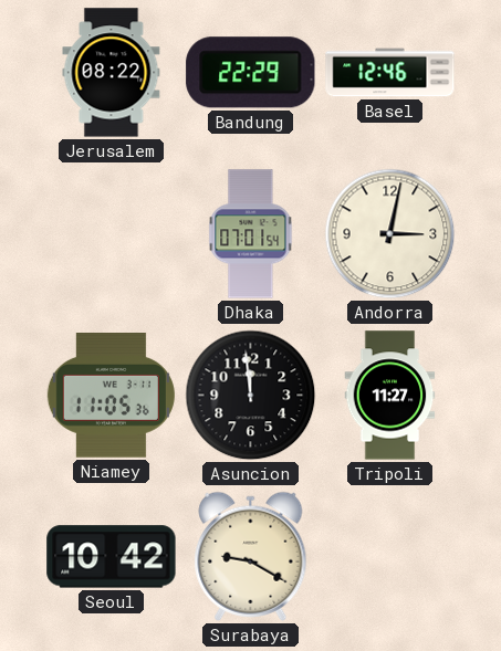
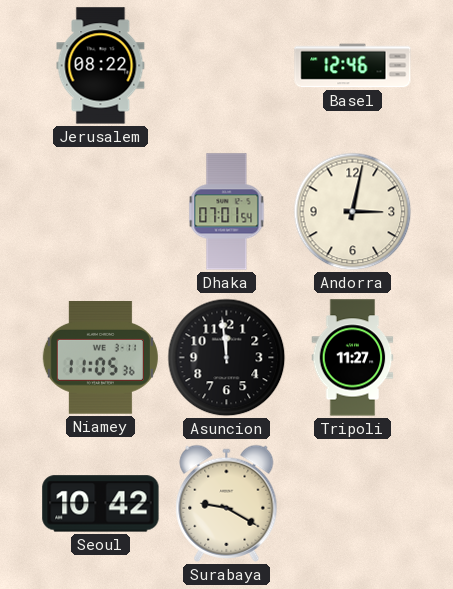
Bandung: 22:29 -> none
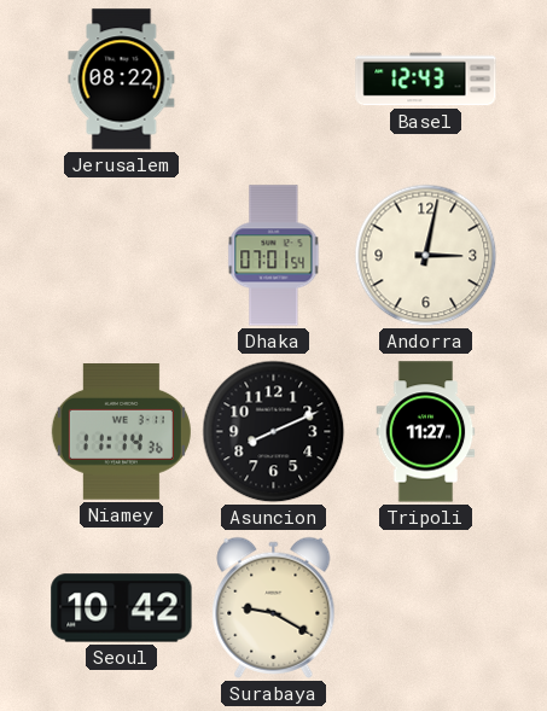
Basel: 12:46 -> 12:43
Niamey: 11:05 -> 11:14
Asuncion: 11:59 -> 8:11
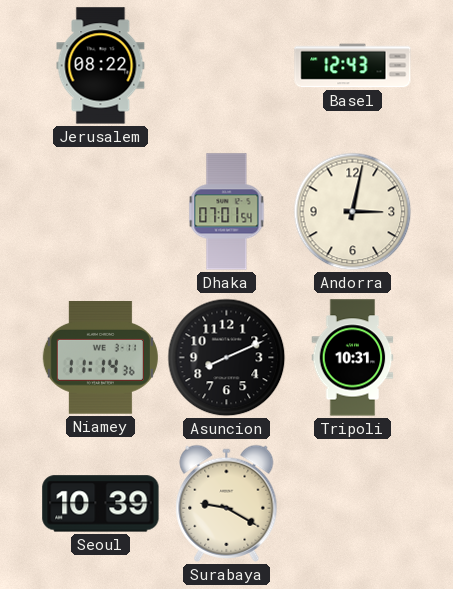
Tripoli: 11:27 -> 10:31
Seoul: 10:42 -> 10:39
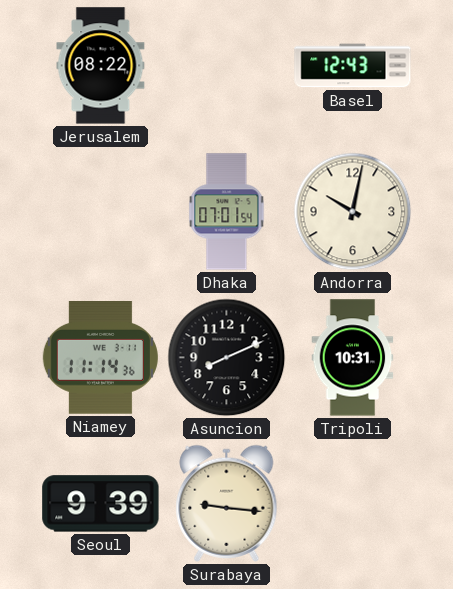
Andorra: 3:02 -> 10:02
Seoul: 10:39 -> 9:39
Surabaya: 9:20 -> 9:16
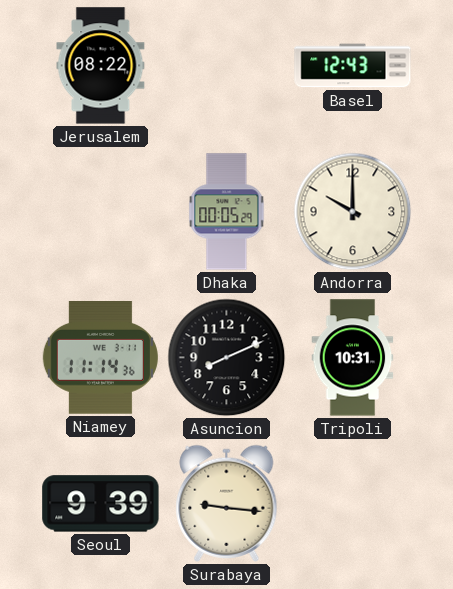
Dhaka: 07:01 -> 00:05
Andorra: 10:02 -> 10:00
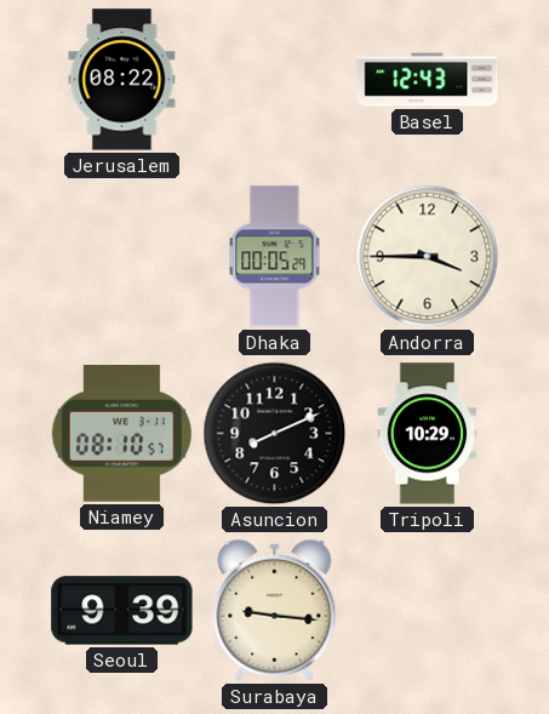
Andorra: 10:00 -> 3:45
Niamey: 11:14 -> 08:10
Tripoli: 10:31 -> 10:29
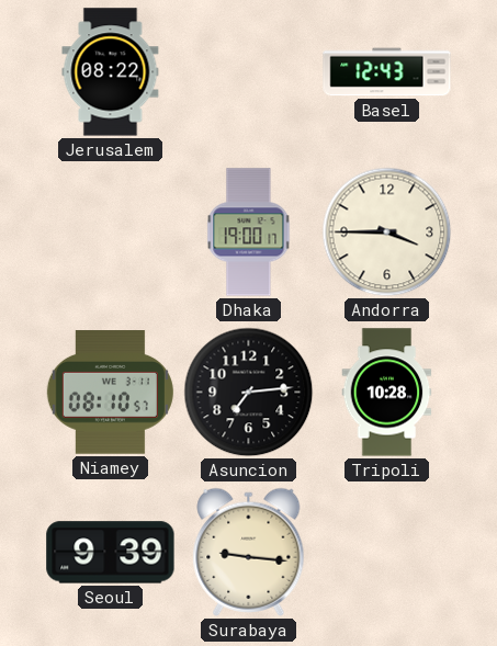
Dhaka: 00:05 -> 19:00
Asuncion: 8:11 -> 7:14
Tripoli: 10:29 -> 10:28
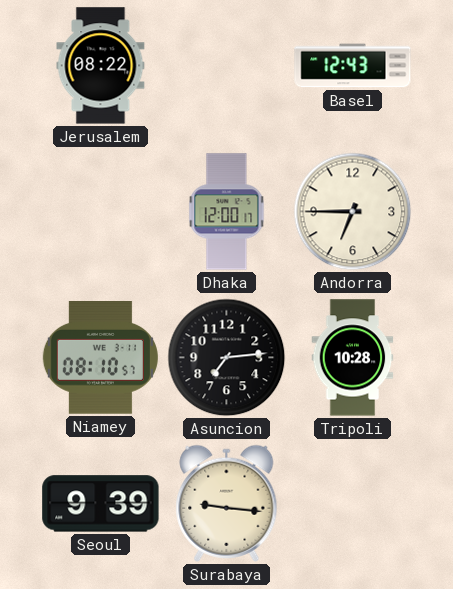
Dhaka: 19:00 -> 12:00
Andorra: 3:45 -> 6:45
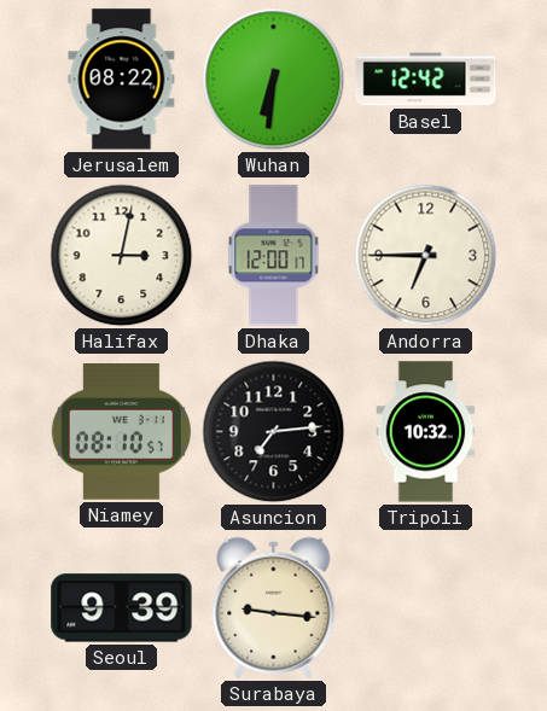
Wuhan: none -> 6:31
Basel: 12:43 -> 12:42
Halifax: none -> 3:02
Tripoli: 10:28 -> 10:32
